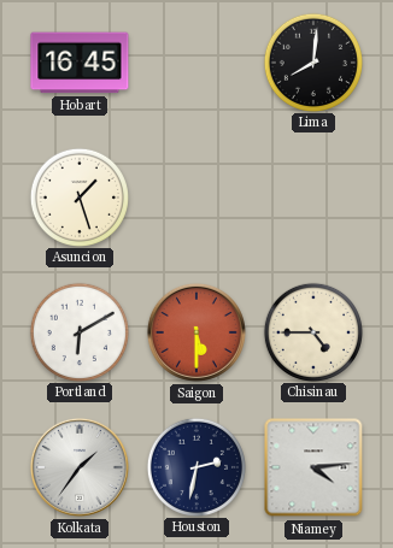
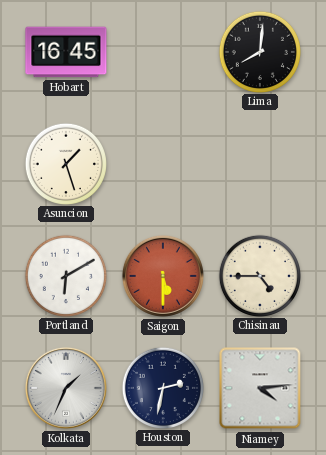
Kolkata: 1:36 -> 1:34
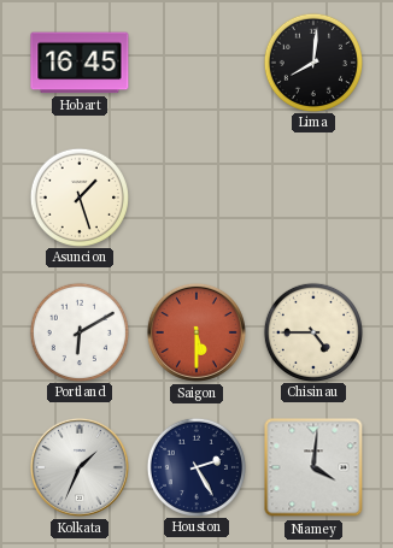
Houston: 2:32 -> 2:25
Niamey: 4:14 -> 4:01
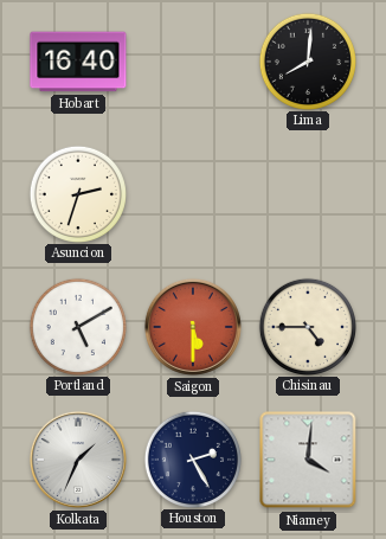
Hobart: 16:45 -> 16:40
Asuncion: 1:27 -> 2:33
Portland: 6:10 -> 5:10
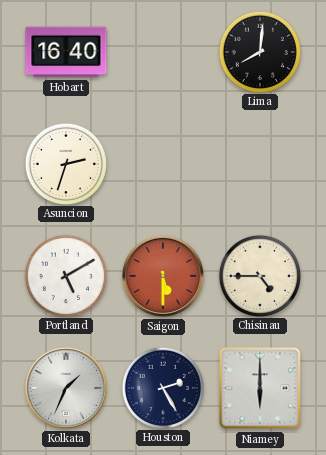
Niamey: 4:01 -> 6:00
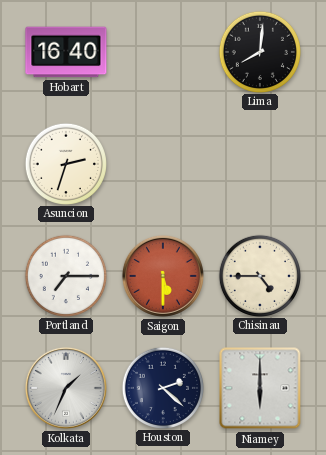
Portland: 5:10 -> 7:15
Houston: 2:25 -> 2:22
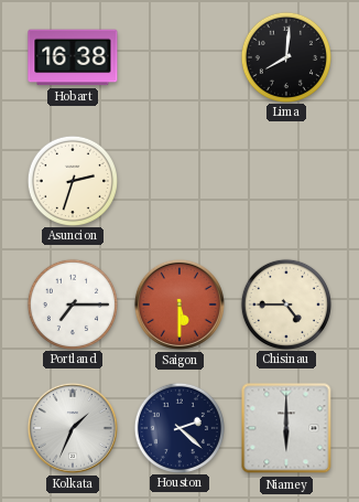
Hobart: 16:40 -> 16:38
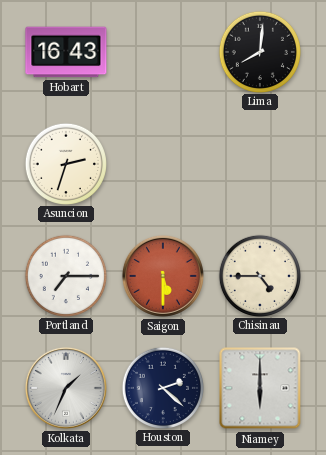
Hobart: 16:38 -> 16:43
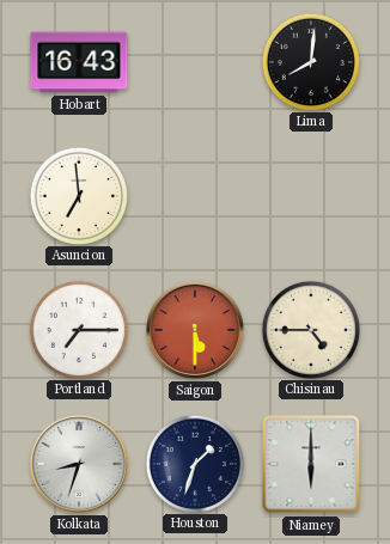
Asuncion: 2:33 -> 6:59
Kolkata: 1:34 -> 8:33
Houston: 2:22 -> 1:33
